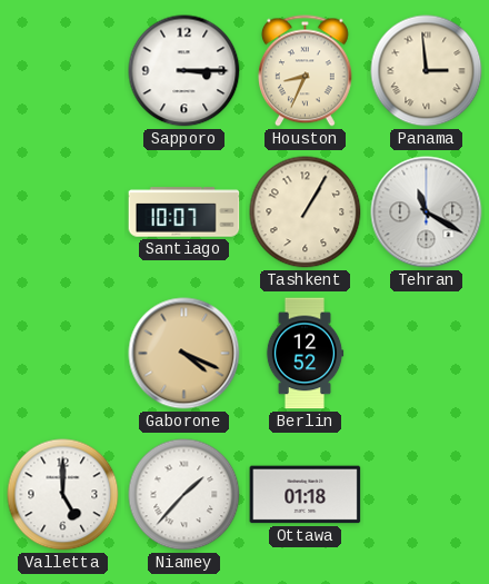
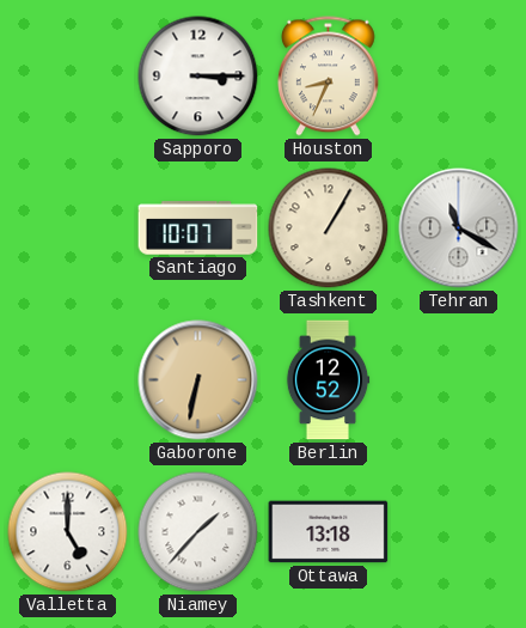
Panama: 2:59 -> none
Gaborone: 4:19 -> 6:32
Ottawa: 01:18 -> 13:18
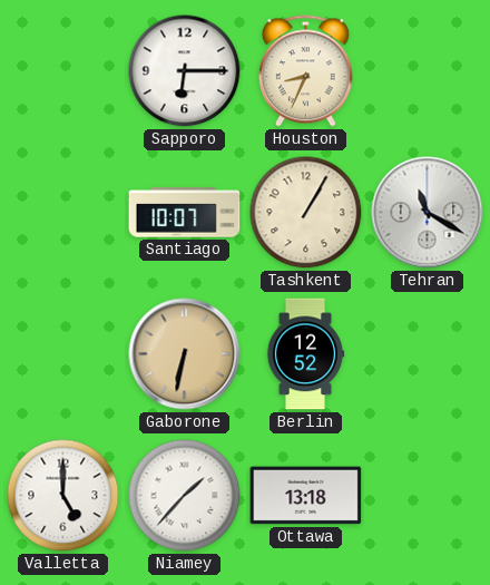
Sapporo: 3:15 -> 6:15
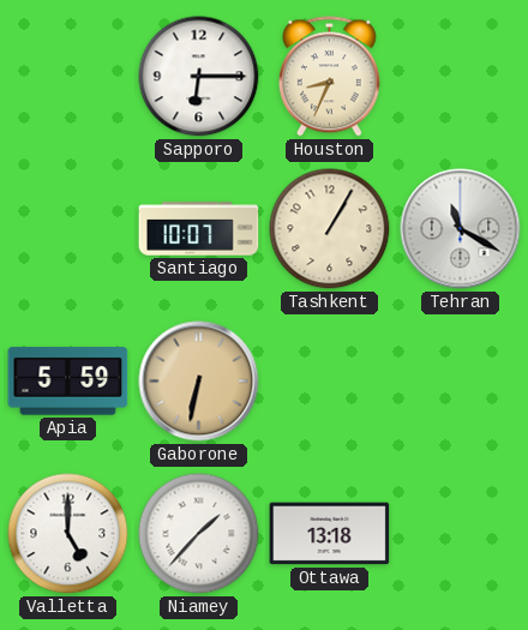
Apia: none -> 5:59
Berlin: 12:52 -> none
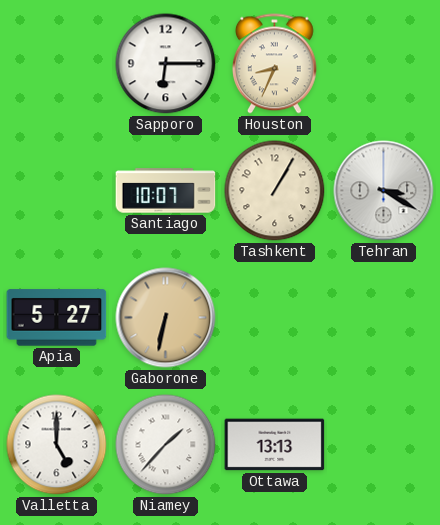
Tehran: 11:20 -> 3:20
Apia: 5:59 -> 5:27
Ottawa: 13:18 -> 13:13
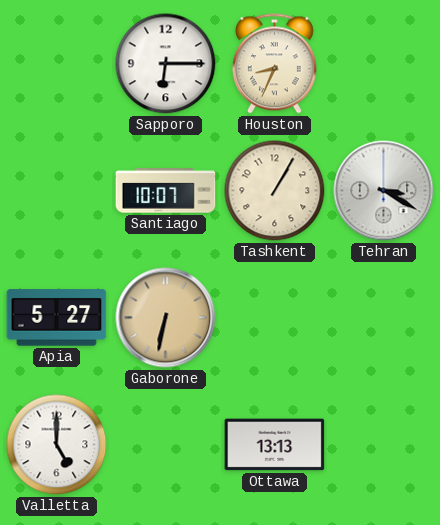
Niamey: 1:37 -> none
